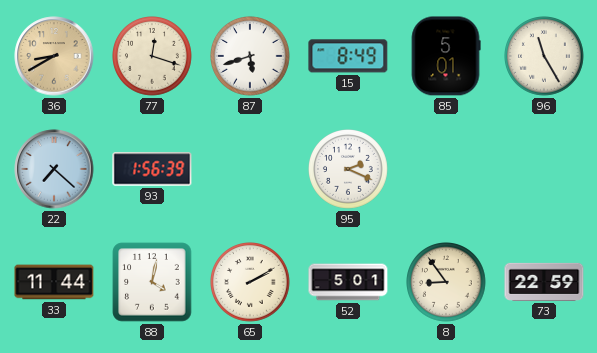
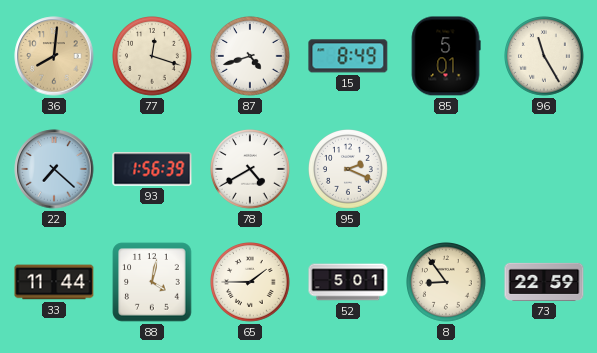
36: 8:40 -> 8:01
87: 5:42 -> 4:42
78: none -> 4:40
65: 2:10 -> 1:45
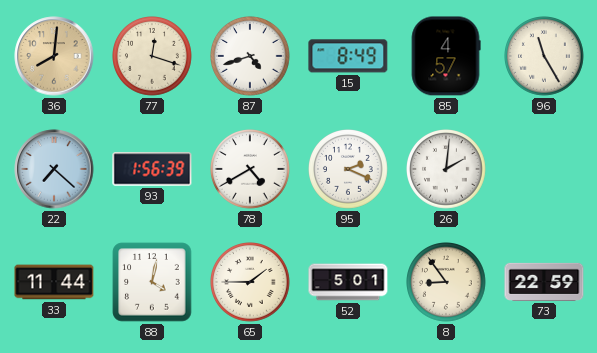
85: 5:01 -> 4:57
26: none -> 2:01
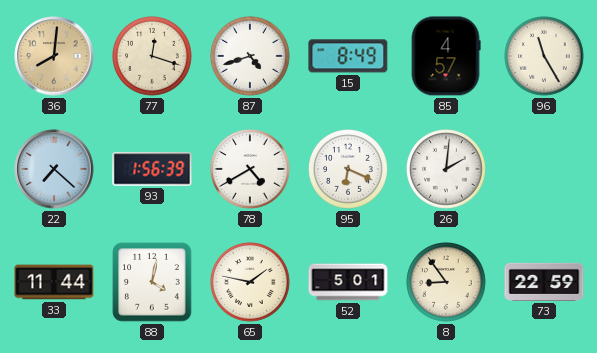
95: 2:19 -> 6:19
65: 1:45 -> 1:47
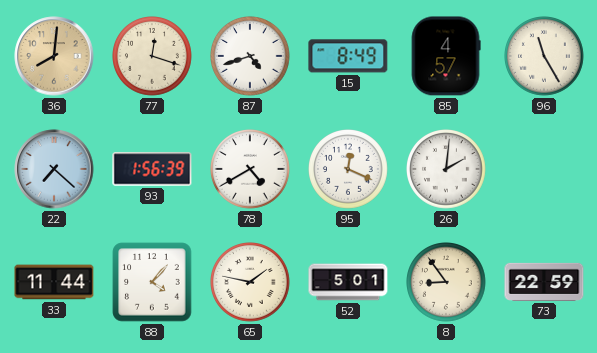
95: 6:19 -> 12:19
88: 4:02 -> 4:07
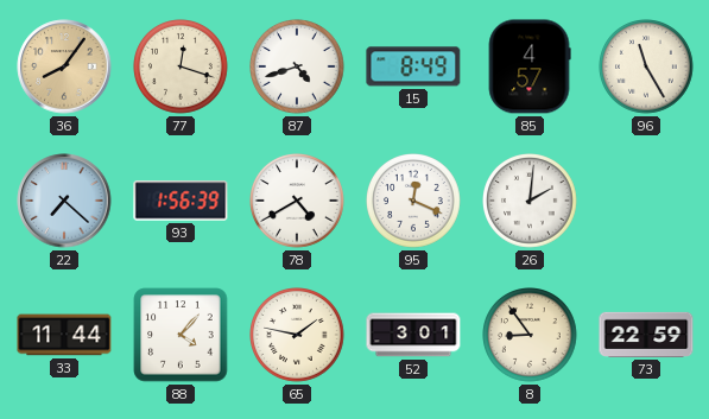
36: 8:01 -> 8:06
52: 5:01 -> 3:01
